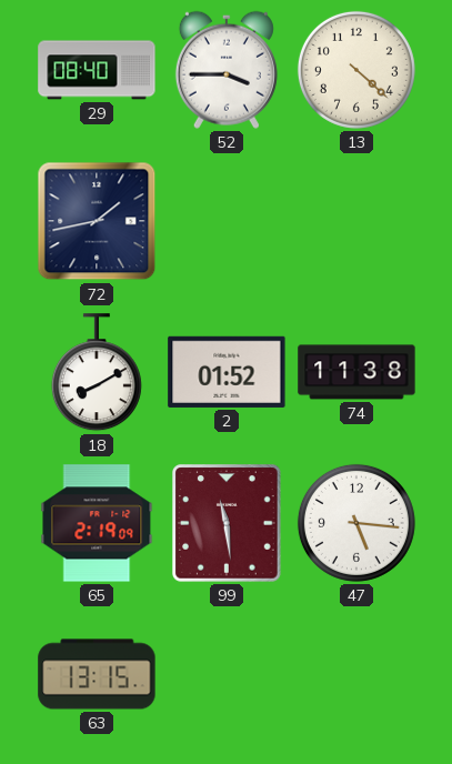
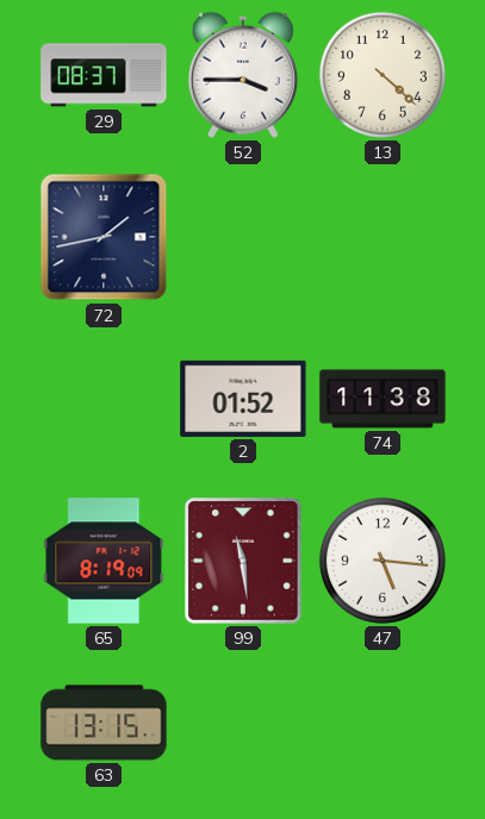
29: 08:40 -> 08:37
18: 8:10 -> none
65: 2:19 -> 8:19
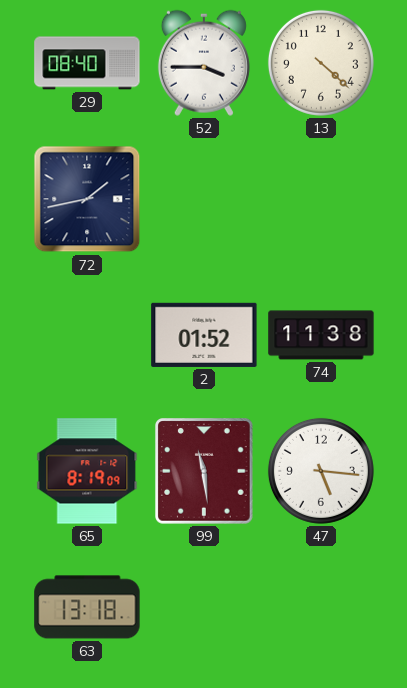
29: 08:37 -> 08:40
63: 13:15 -> 13:18
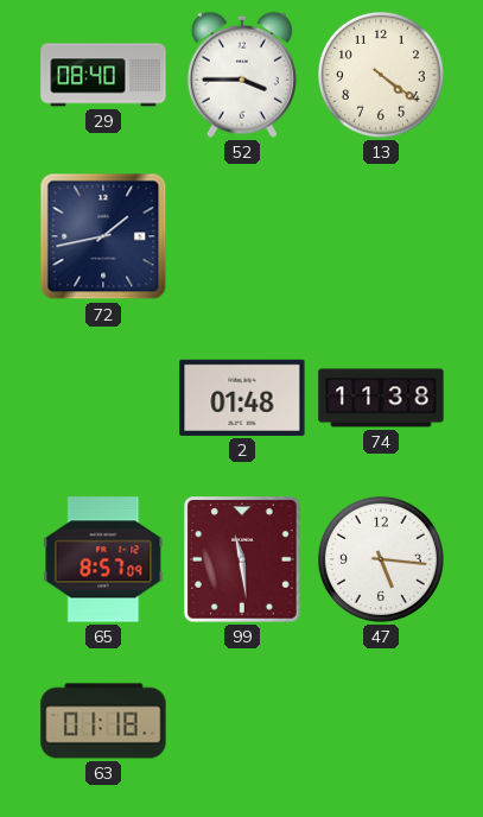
13: 4:22 -> 4:21
2: 01:52 -> 01:48
65: 8:19 -> 8:57
63: 13:18 -> 01:18
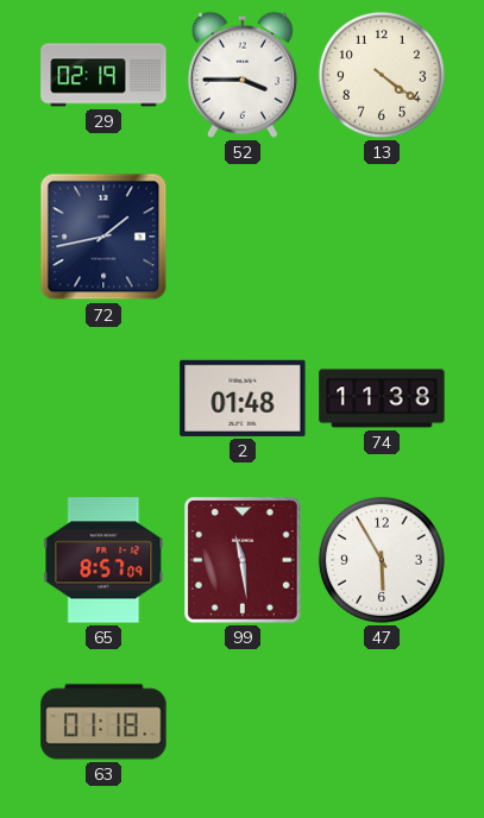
29: 08:40 -> 02:19
47: 5:16 -> 5:55
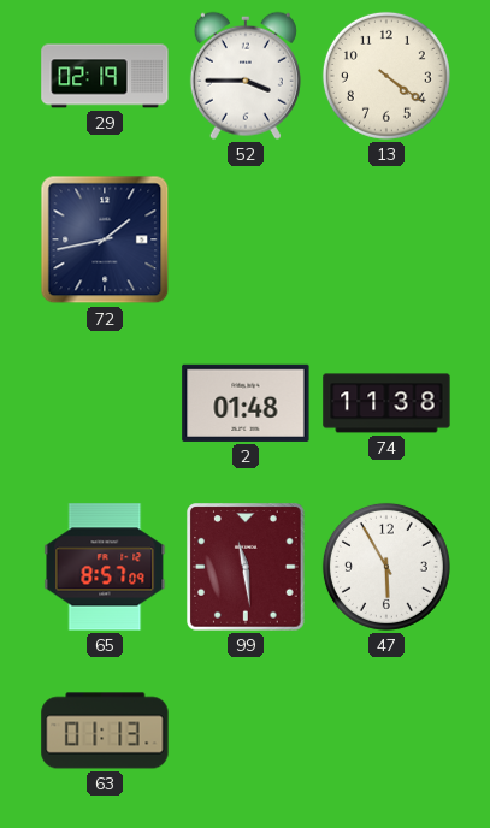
63: 01:18 -> 01:13
